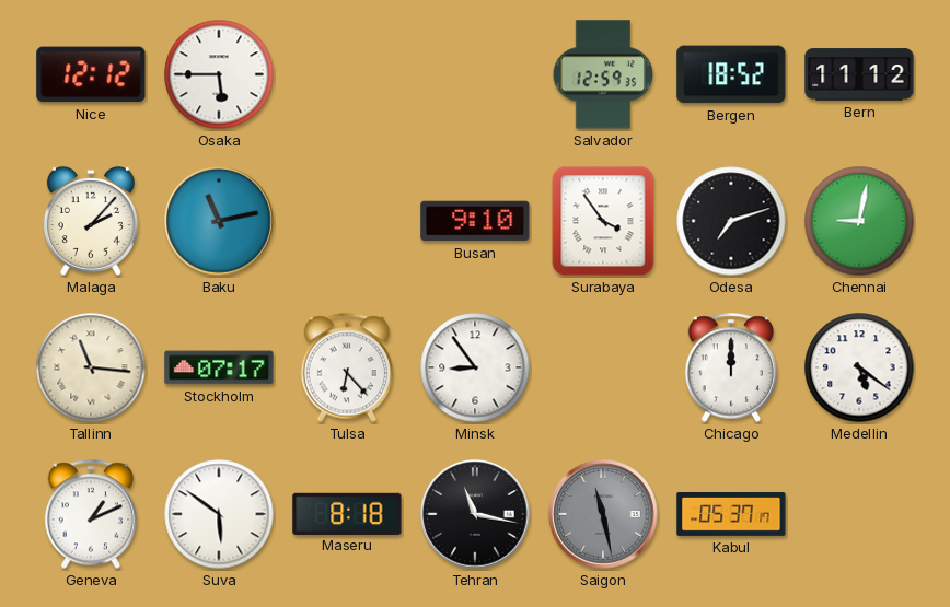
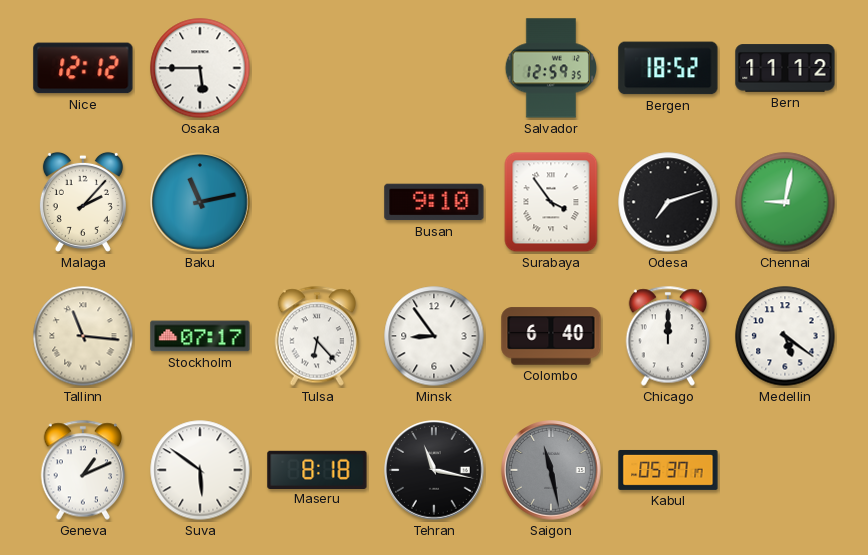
Colombo: none -> 6:40
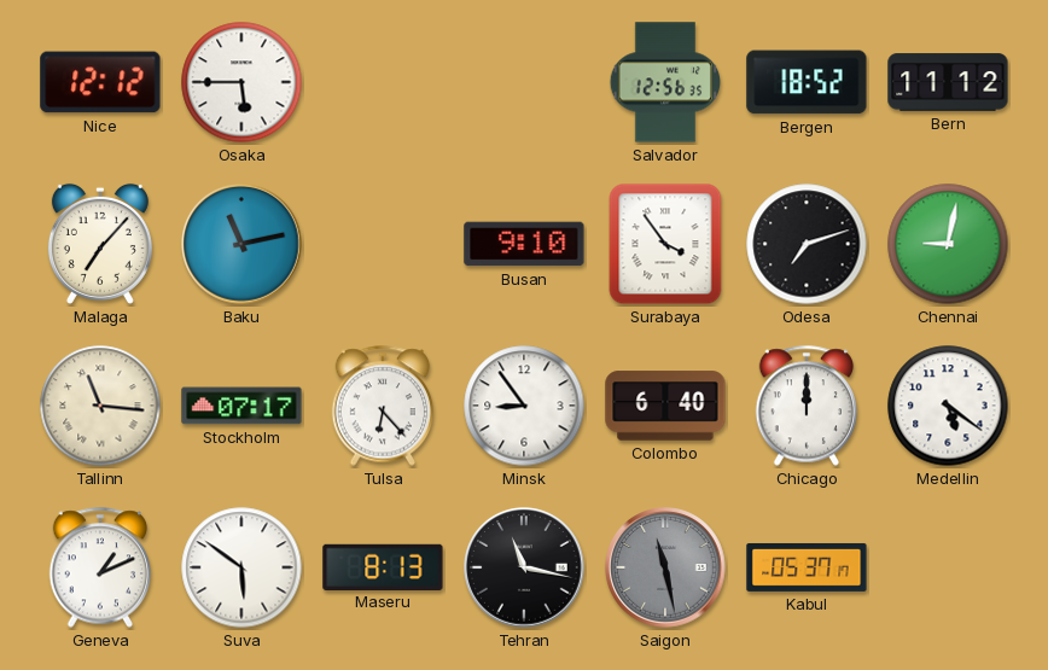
Salvador: 12:59 -> 12:56
Malaga: 2:07 -> 7:07
Maseru: 8:18 -> 8:13
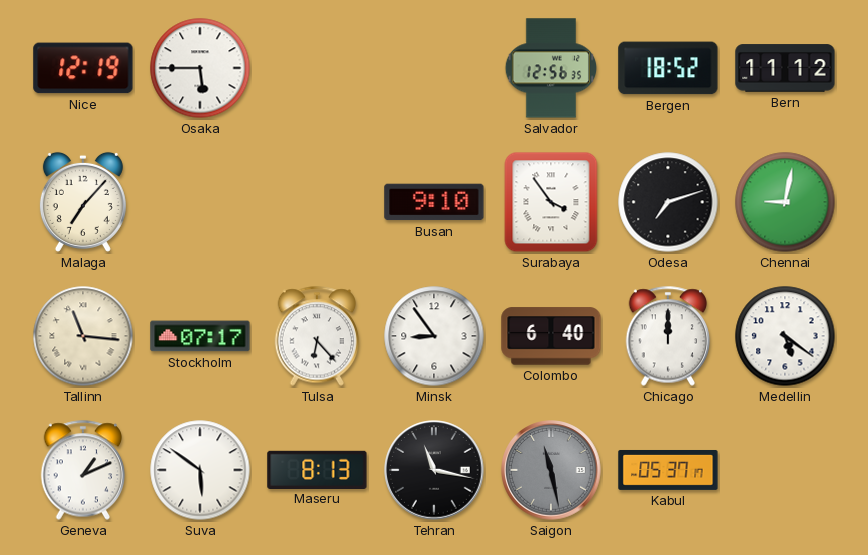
Nice: 12:12 -> 12:19
Baku: 11:13 -> none
